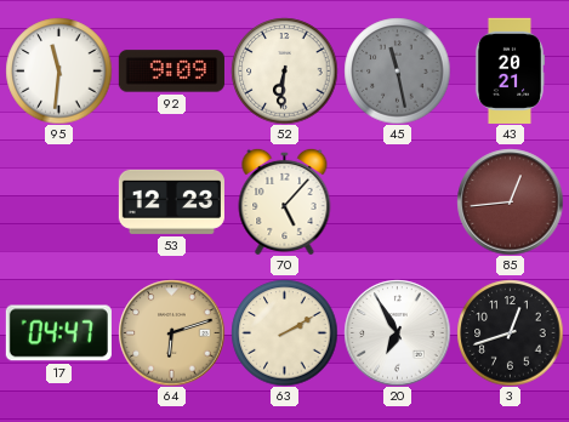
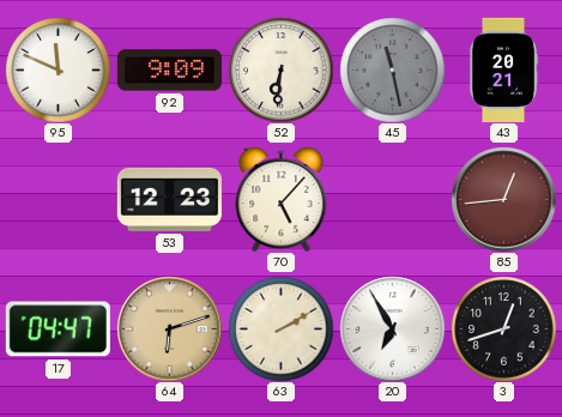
95: 11:31 -> 11:49
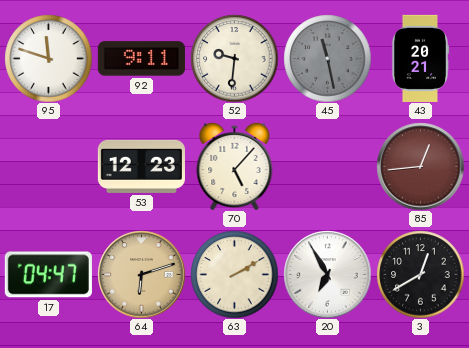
95: 11:49 -> 11:48
92: 9:09 -> 9:11
52: 6:31 -> 9:31
3: 12:42 -> 12:40
